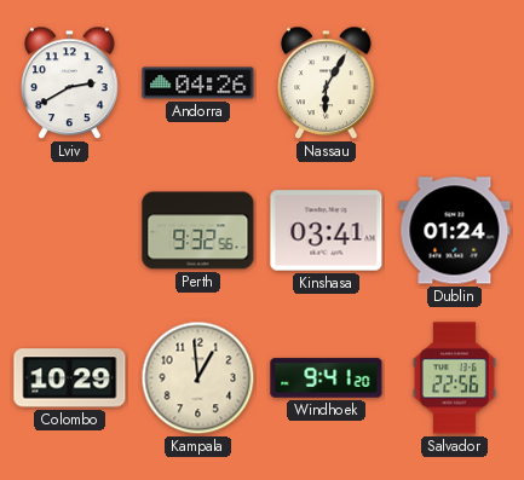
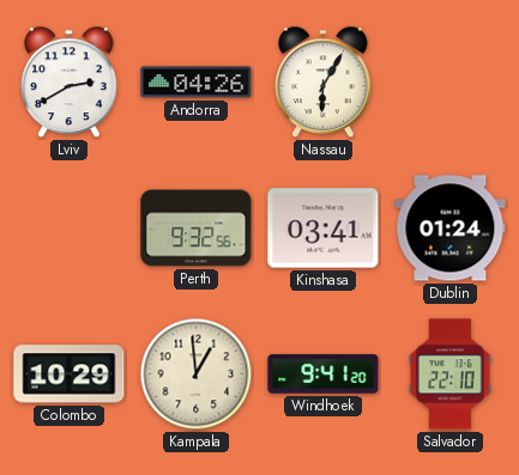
Salvador: 22:56 -> 22:10
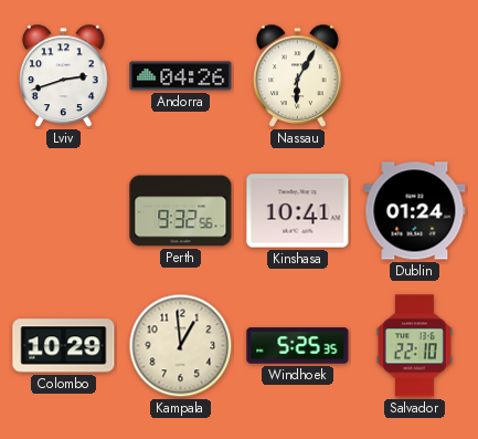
Lviv: 2:40 -> 2:42
Kinshasa: 03:41 -> 10:41
Windhoek: 9:41 -> 5:25
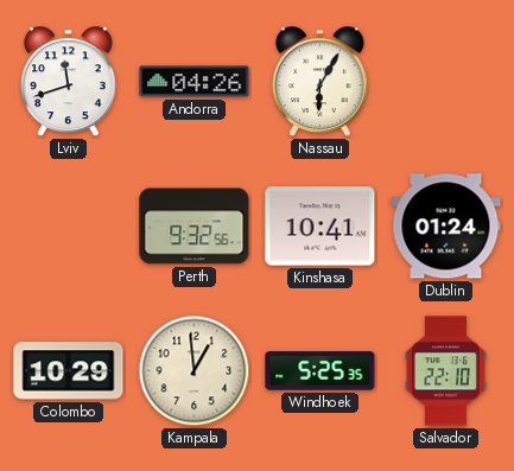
Lviv: 2:42 -> 11:42
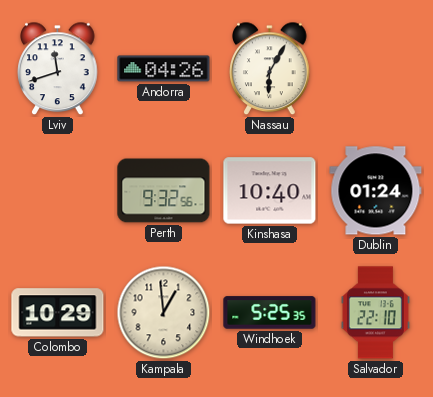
Kinshasa: 10:41 -> 10:40
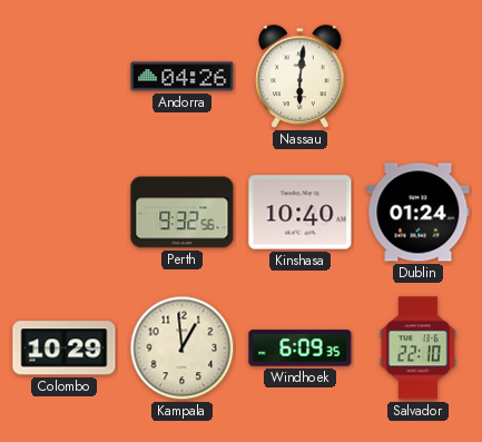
Lviv: 11:42 -> none
Nassau: 6:05 -> 6:01
Windhoek: 5:25 -> 6:09
